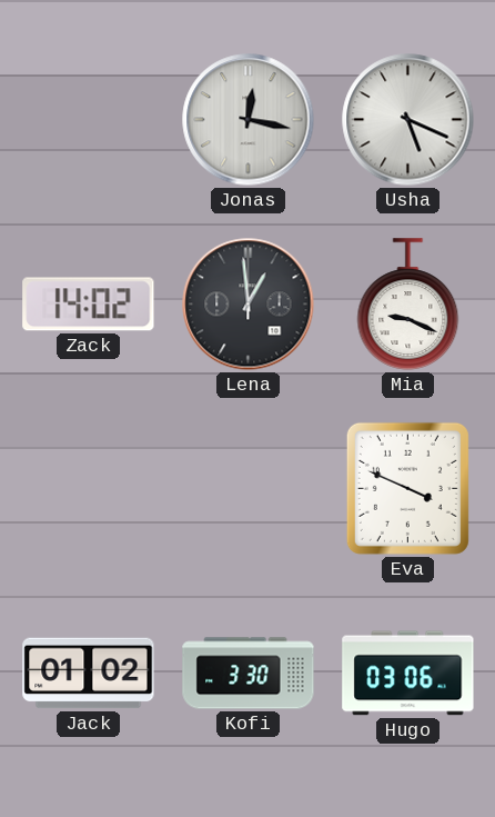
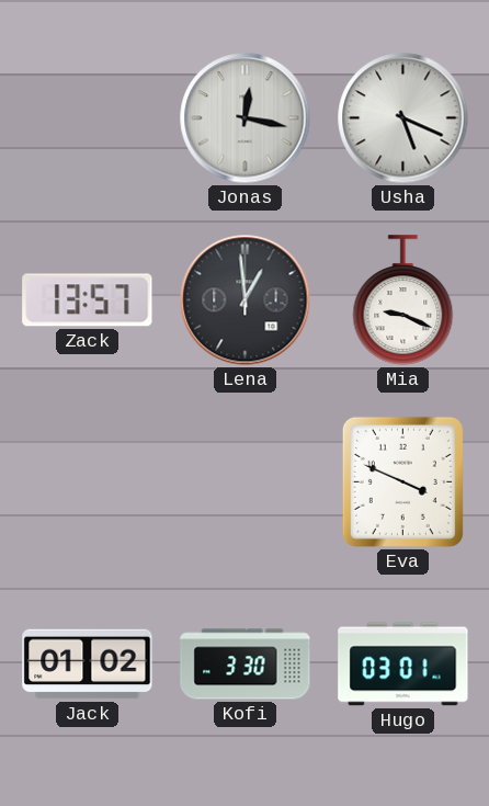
Zack: 14:02 -> 13:57
Hugo: 03:06 -> 03:01
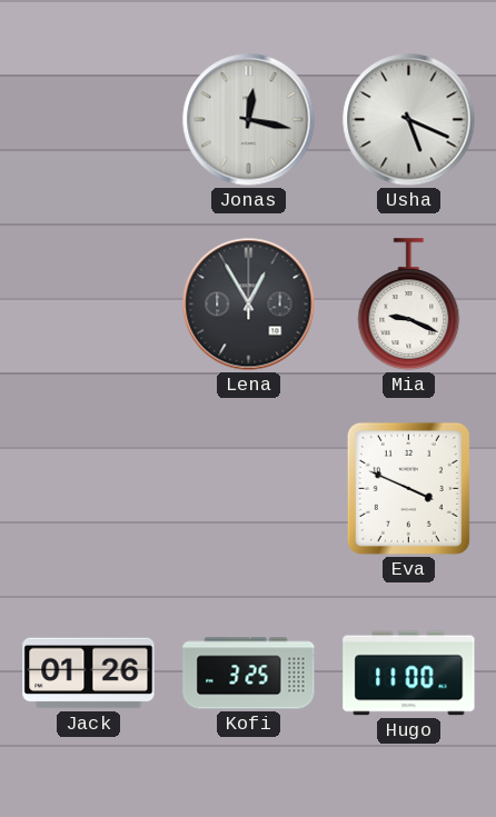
Zack: 13:57 -> none
Lena: 12:59 -> 12:55
Jack: 01:02 -> 01:26
Kofi: 3:30 -> 3:25
Hugo: 03:01 -> 11:00
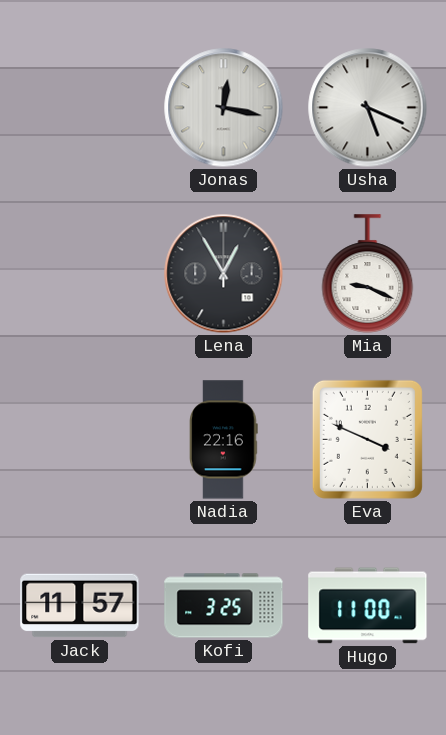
Nadia: none -> 22:16
Jack: 01:26 -> 11:57
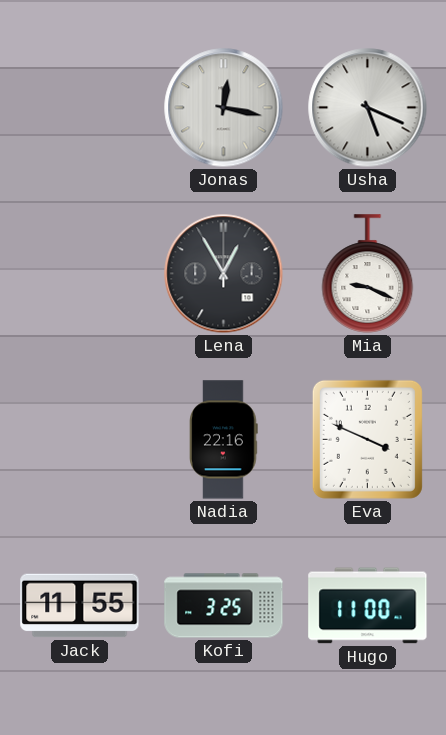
Jack: 11:57 -> 11:55
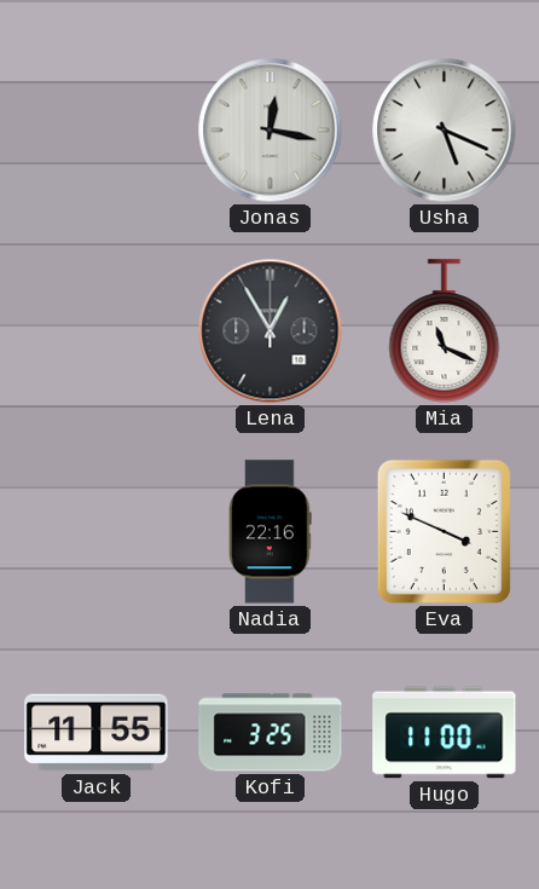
Mia: 9:19 -> 11:19
